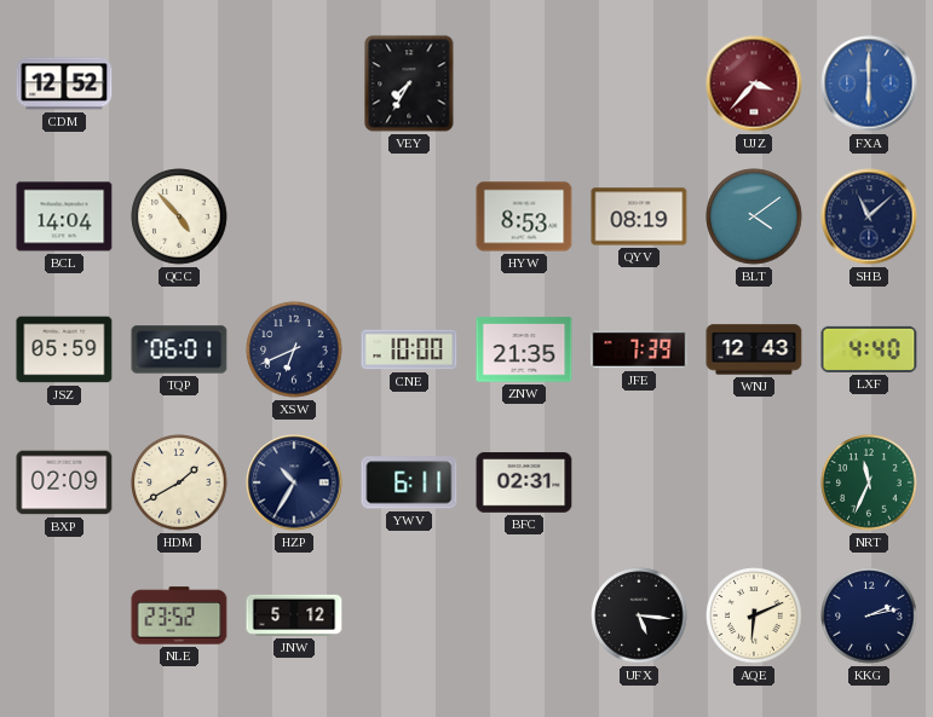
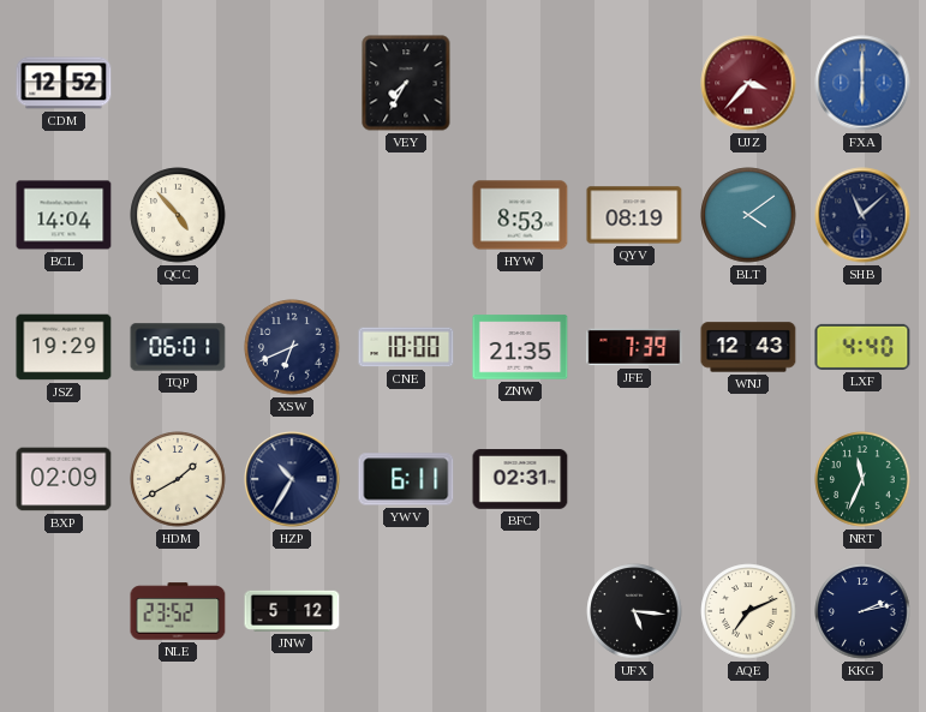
JSZ: 05:59 -> 19:29
AQE: 6:11 -> 7:11
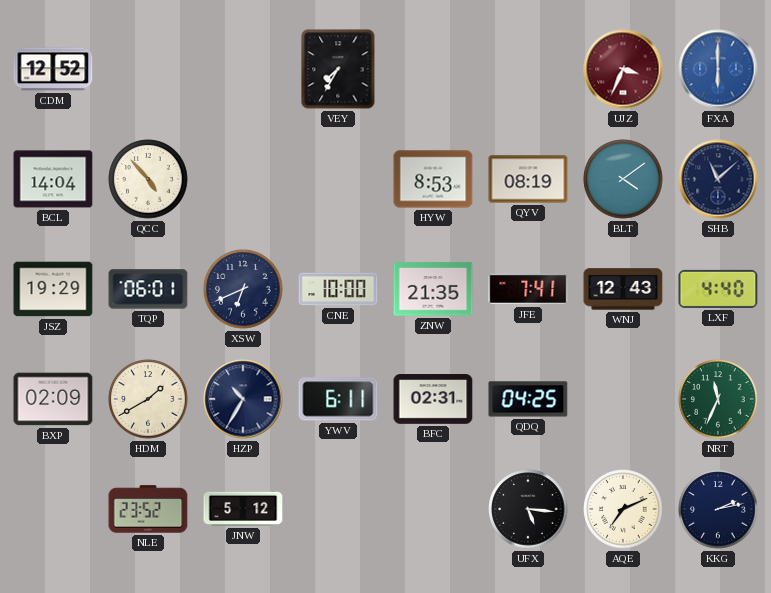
UJZ: 3:37 -> 3:34
JFE: 7:39 -> 7:41
QDQ: none -> 04:25
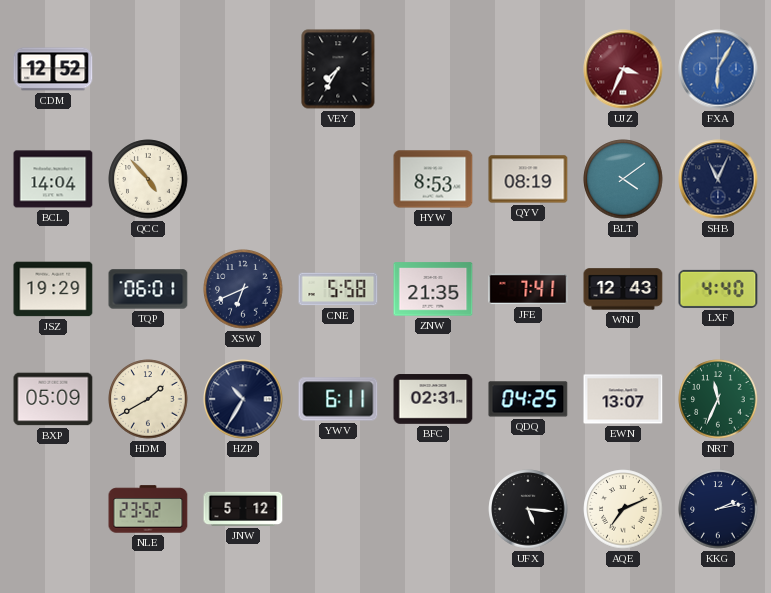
FXA: 6:00 -> 6:05
SHB: 11:08 -> 11:04
CNE: 10:00 -> 5:58
BXP: 02:09 -> 05:09
EWN: none -> 13:07
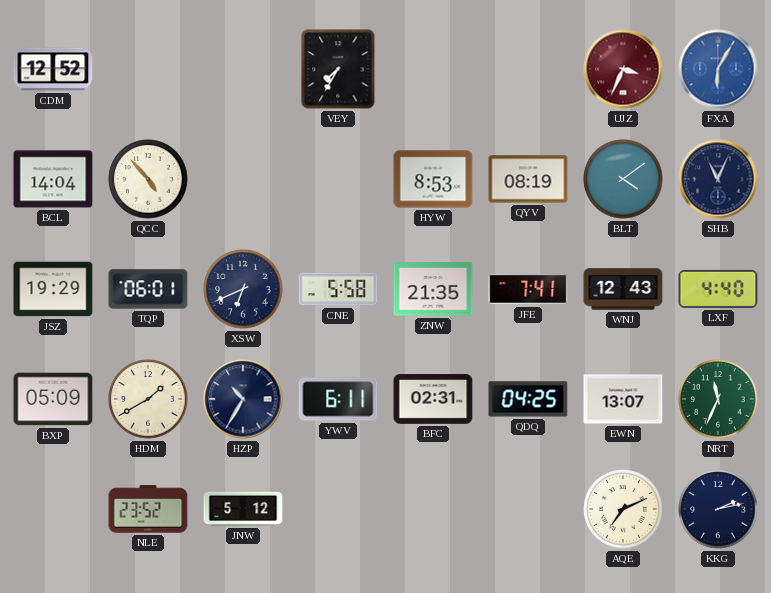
UFX: 5:16 -> none
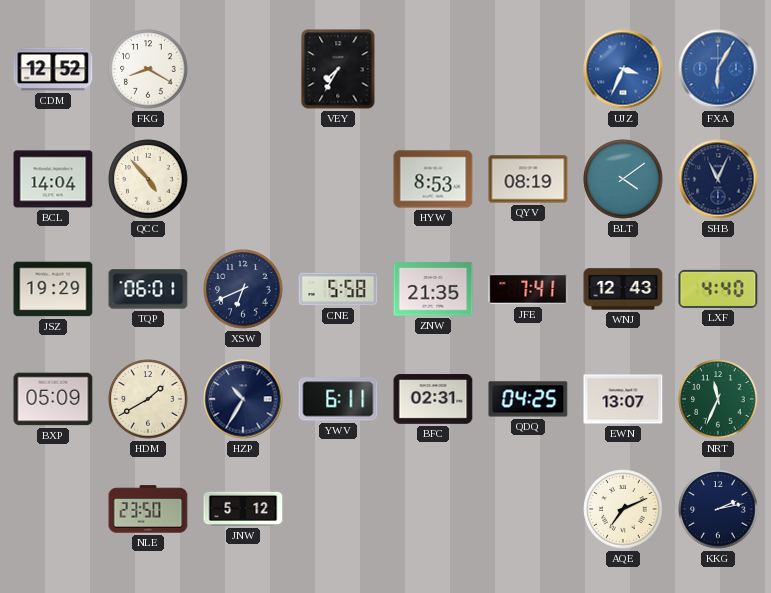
FKG: none -> 8:20
UJZ dial: burgundy -> blue
NLE: 23:52 -> 23:50
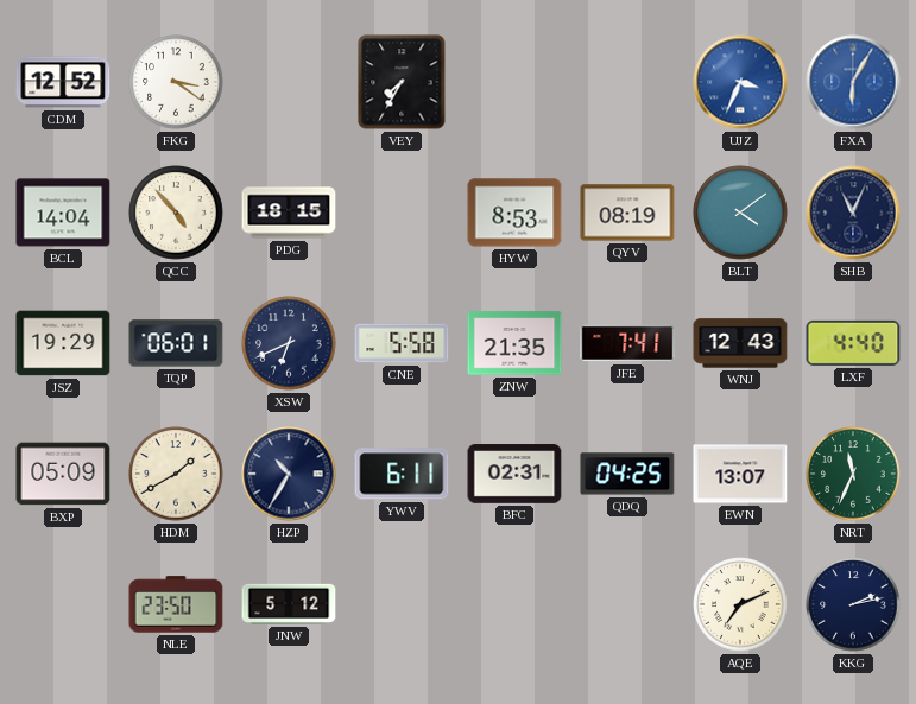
FKG: 8:20 -> 3:21
PDG: none -> 18:15
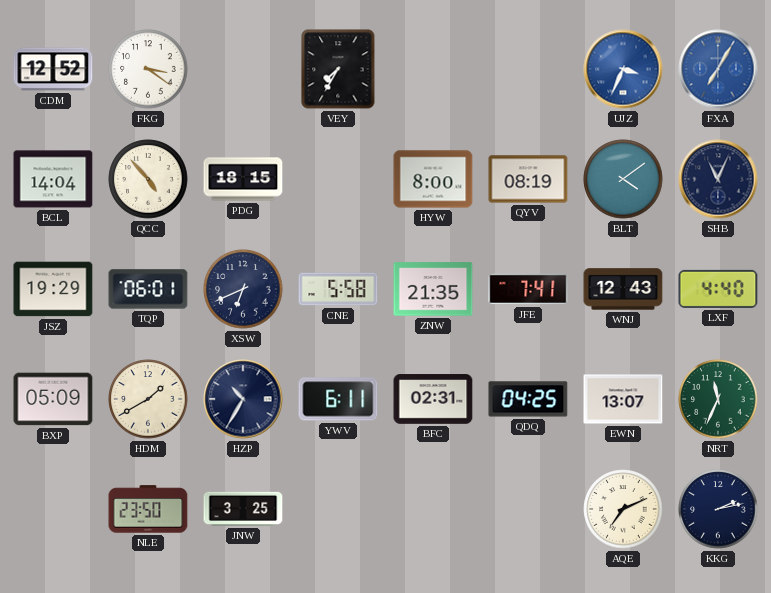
FXA: 6:05 -> 7:05
HYW: 8:53 -> 8:00
JNW: 5:12 -> 3:25
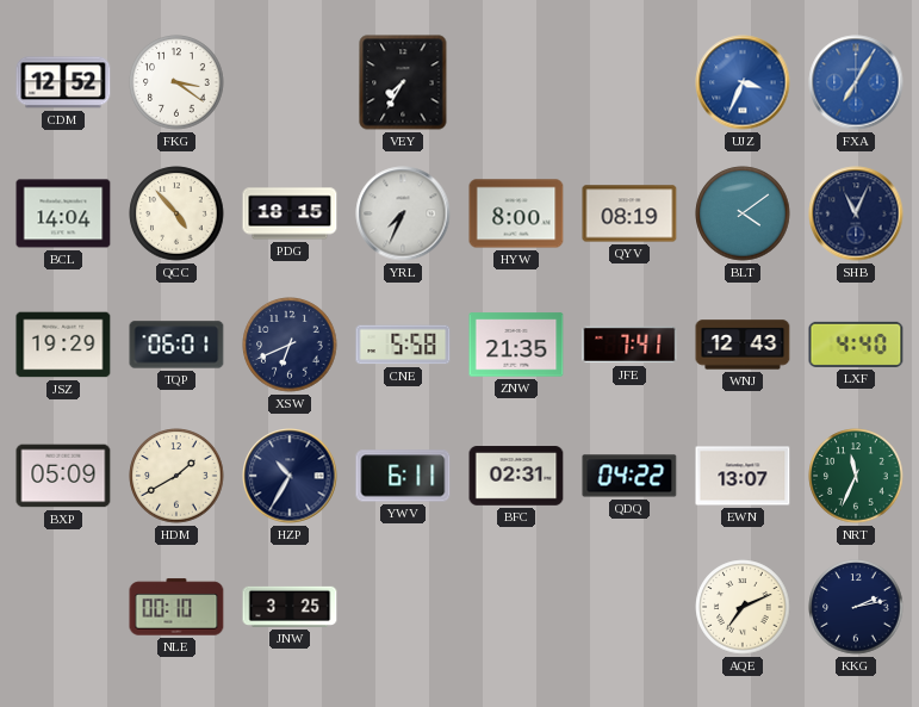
YRL: none -> 7:34
QDQ: 04:25 -> 04:22
NLE: 23:50 -> 00:10
